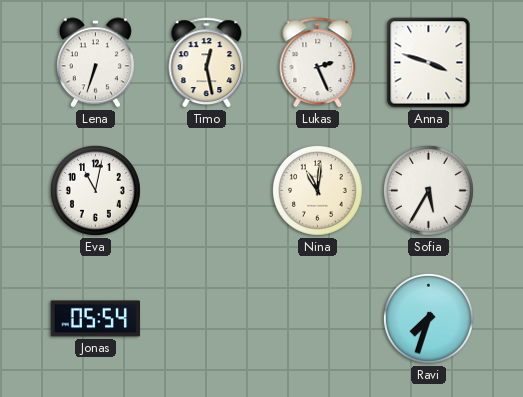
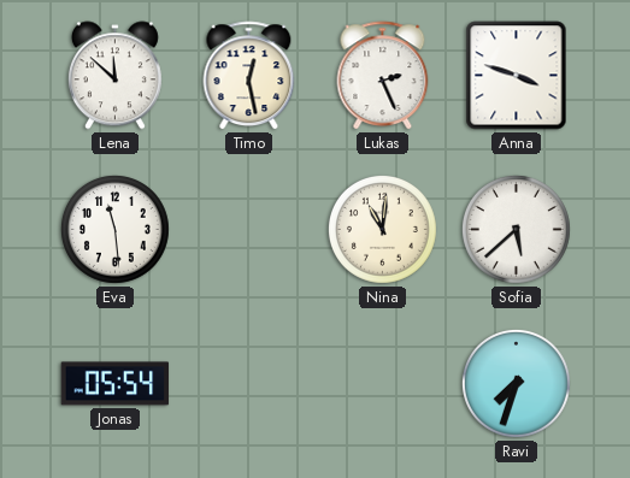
Lena: 6:33 -> 11:52
Eva: 11:02 -> 11:29
Sofia: 5:35 -> 5:38
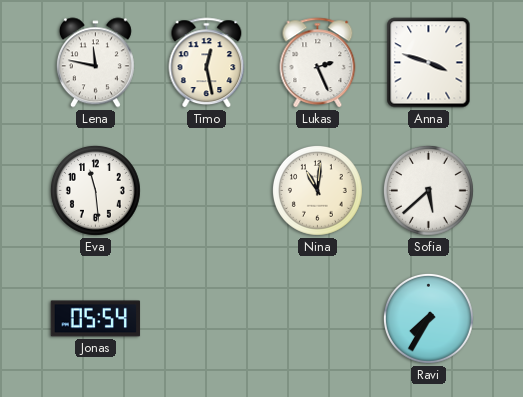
Lena: 11:52 -> 11:47
Ravi: 7:33 -> 7:35
